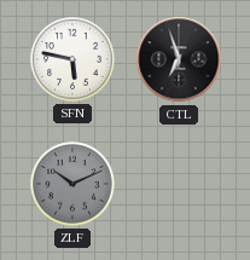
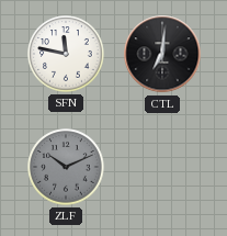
SFN: 5:47 -> 11:47
CTL: 6:57 -> 7:01
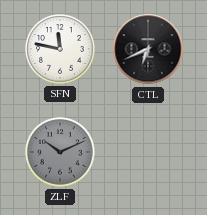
CTL: 7:01 -> 6:41
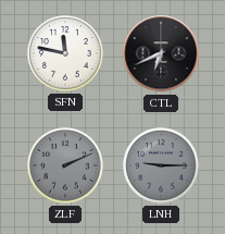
ZLF: 10:11 -> 2:11
LNH: none -> 9:15
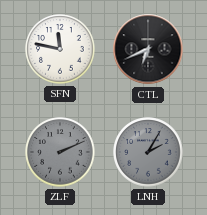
LNH: 9:15 -> 2:05
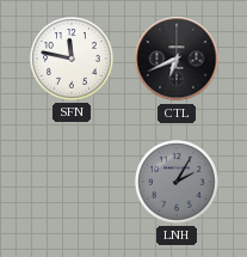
ZLF: 2:11 -> none
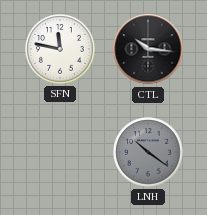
CTL: 6:41 -> 10:16
LNH: 2:05 -> 10:21
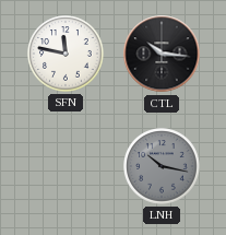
LNH: 10:21 -> 10:17
